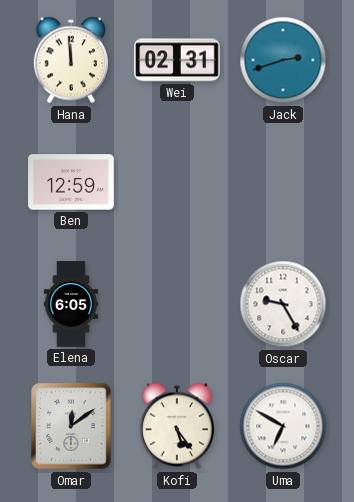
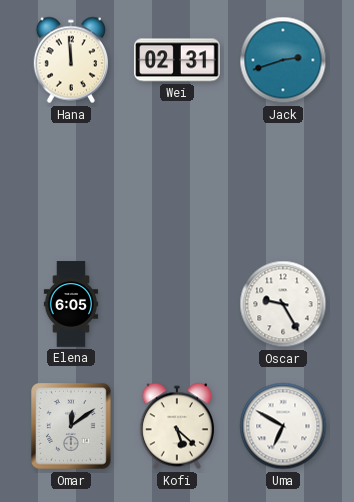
Ben: 12:59 -> none
Kofi: 5:24 -> 5:22
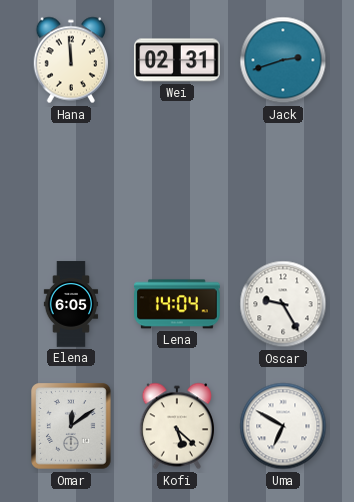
Lena: none -> 14:04
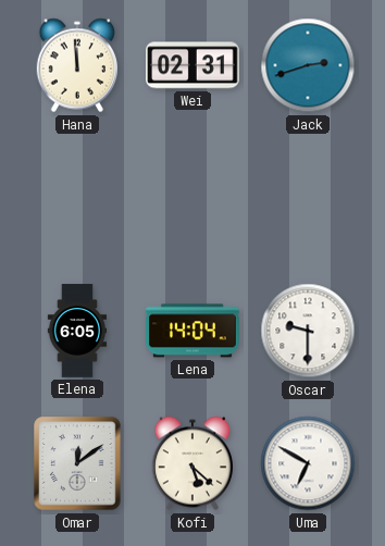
Oscar: 9:25 -> 9:30
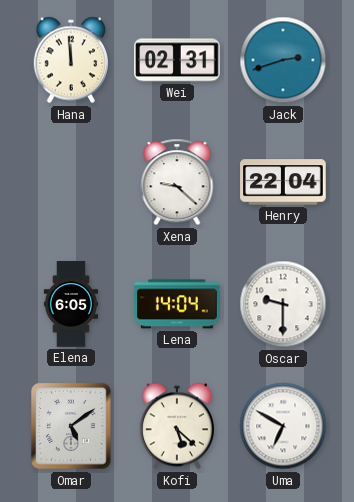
Xena: none -> 9:22
Henry: none -> 22:04
Omar: 12:09 -> 5:09
